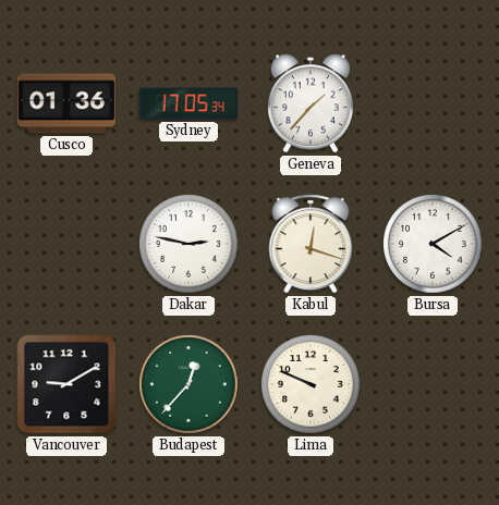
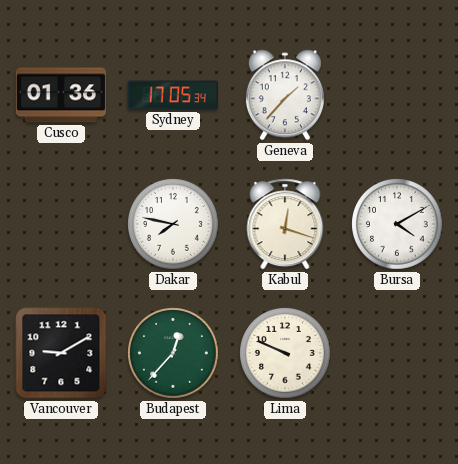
Dakar: 2:47 -> 7:47
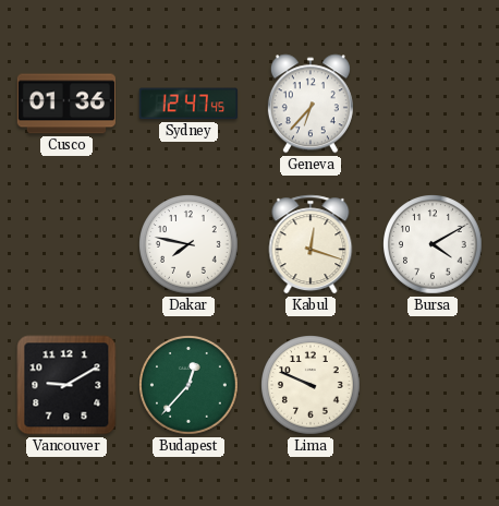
Sydney: 17:05 -> 12:47
Geneva: 1:37 -> 6:37
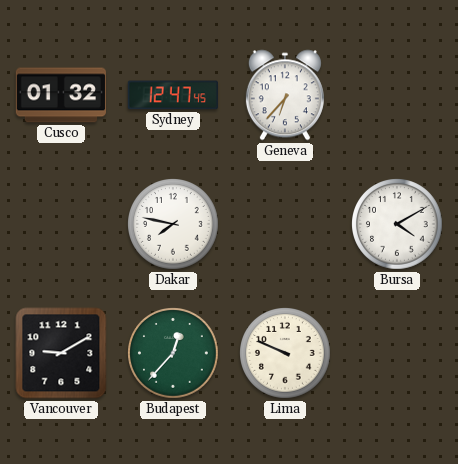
Cusco: 01:36 -> 01:32
Kabul: 12:18 -> none
